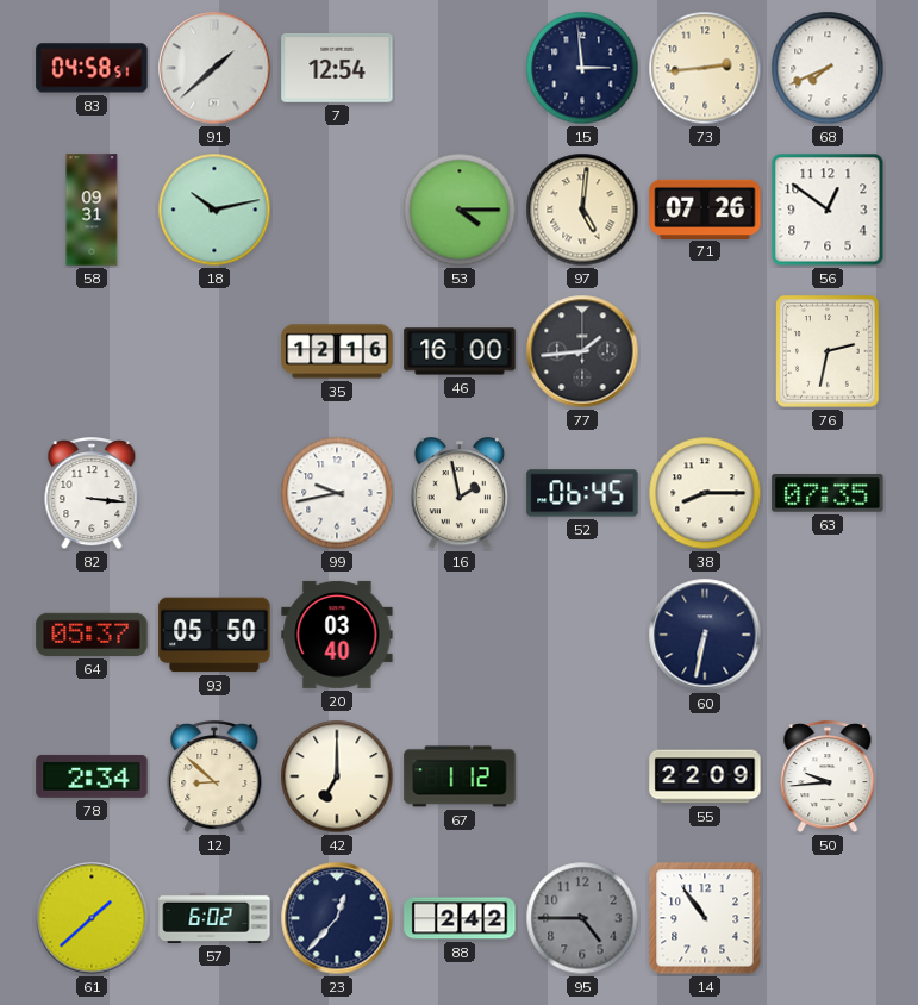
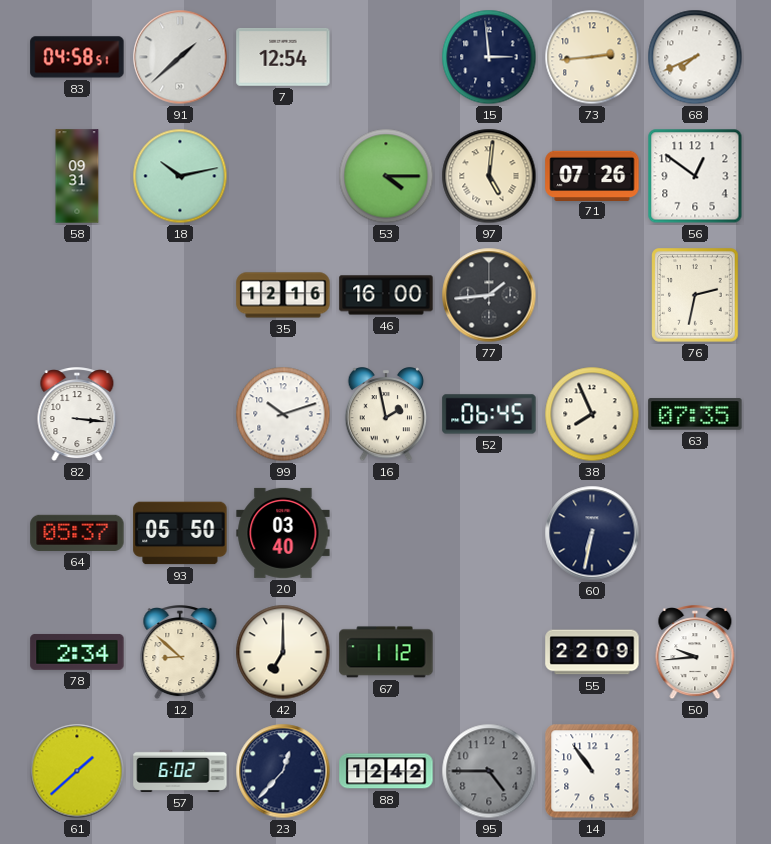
99: 9:43 -> 10:12
38: 8:15 -> 7:56
88: 2:42 -> 12:42
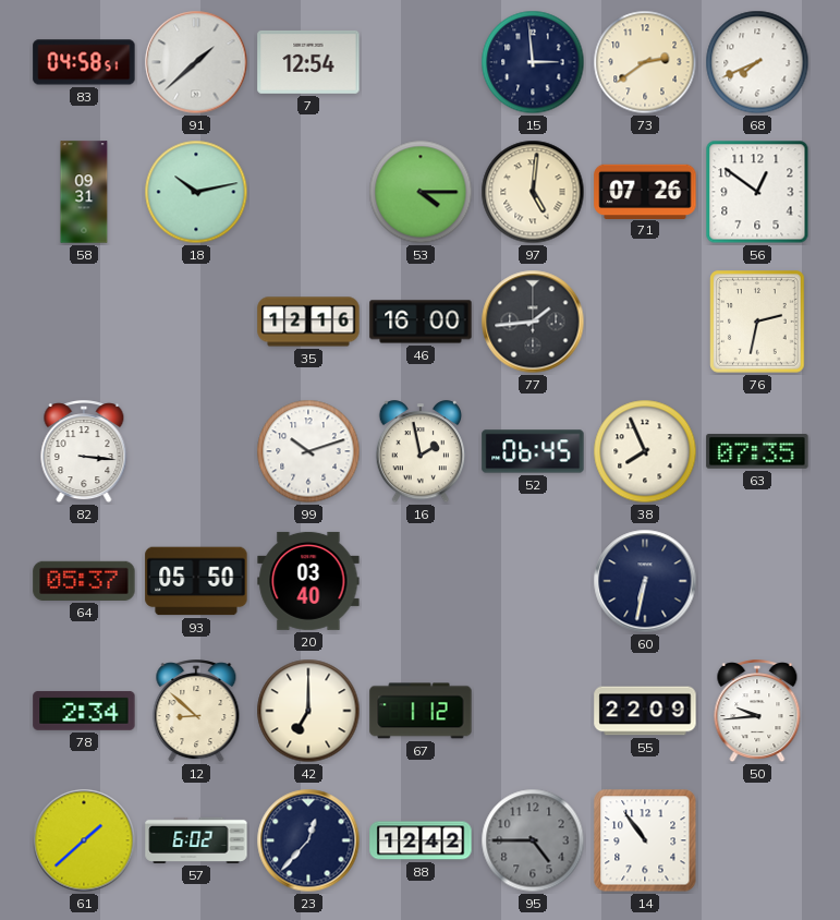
73: 2:44 -> 2:39
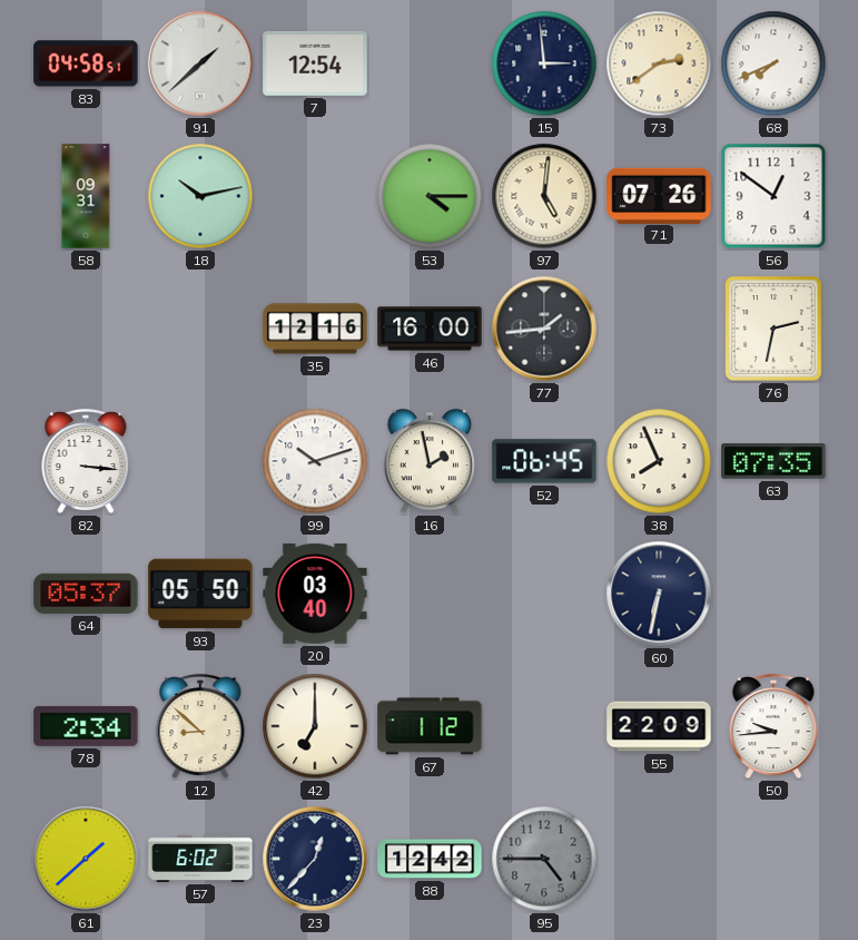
14: 10:54 -> none
